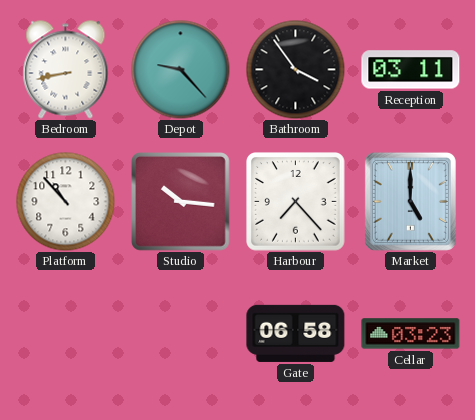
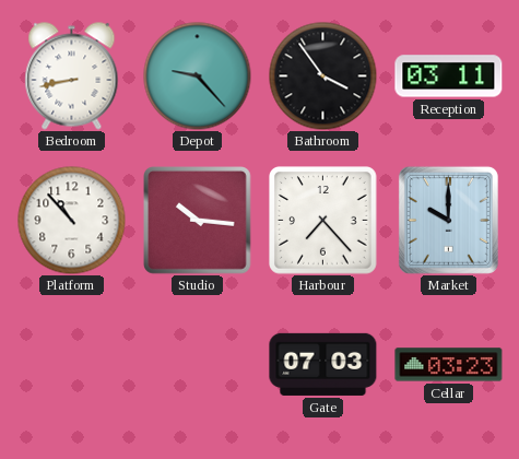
Market: 5:00 -> 10:00
Gate: 06:58 -> 07:03
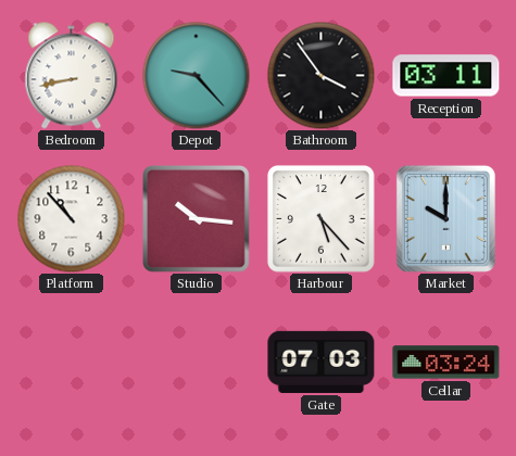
Harbour: 7:23 -> 5:23
Cellar: 03:23 -> 03:24
